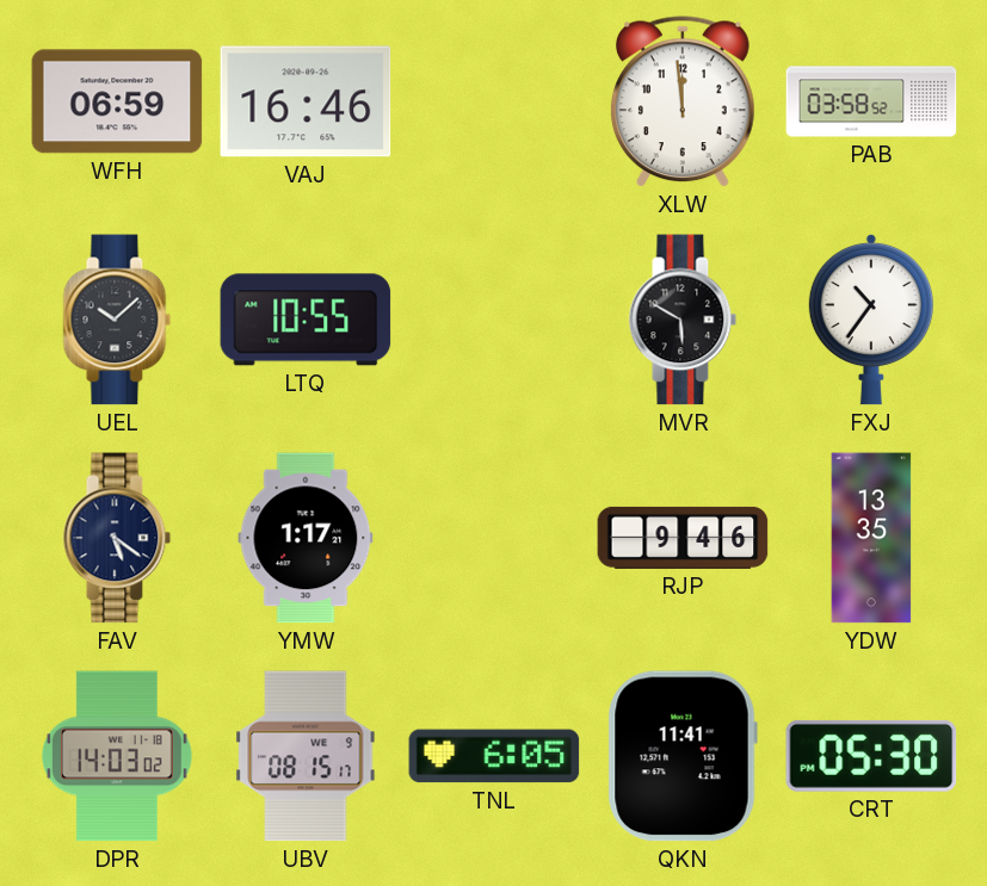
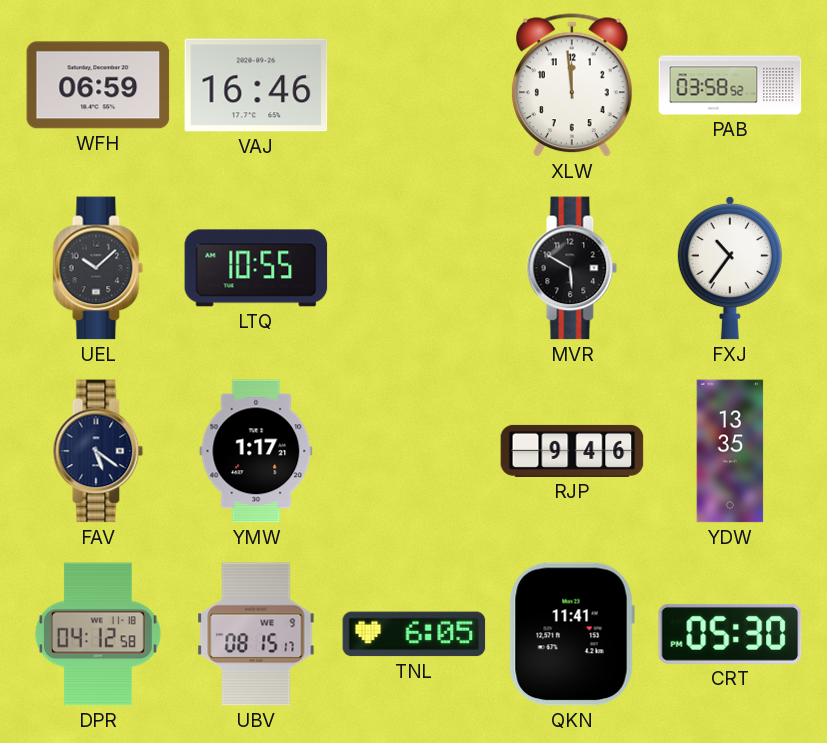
DPR: 14:03 -> 04:12
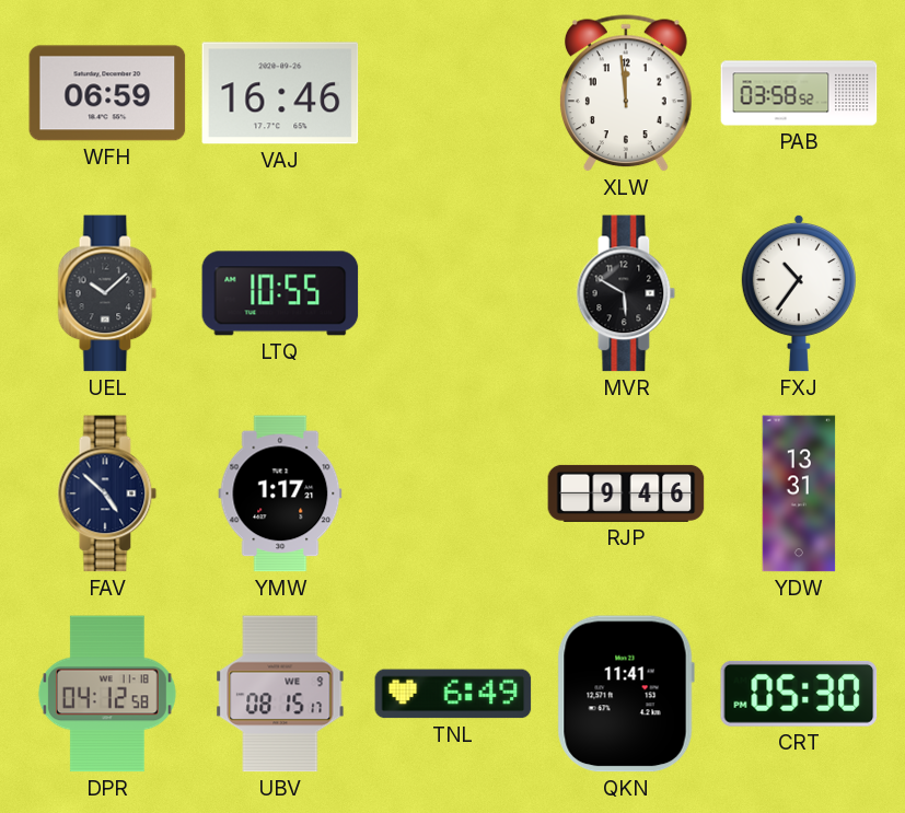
FAV: 5:21 -> 4:52
YDW: 13:35 -> 13:31
TNL: 6:05 -> 6:49
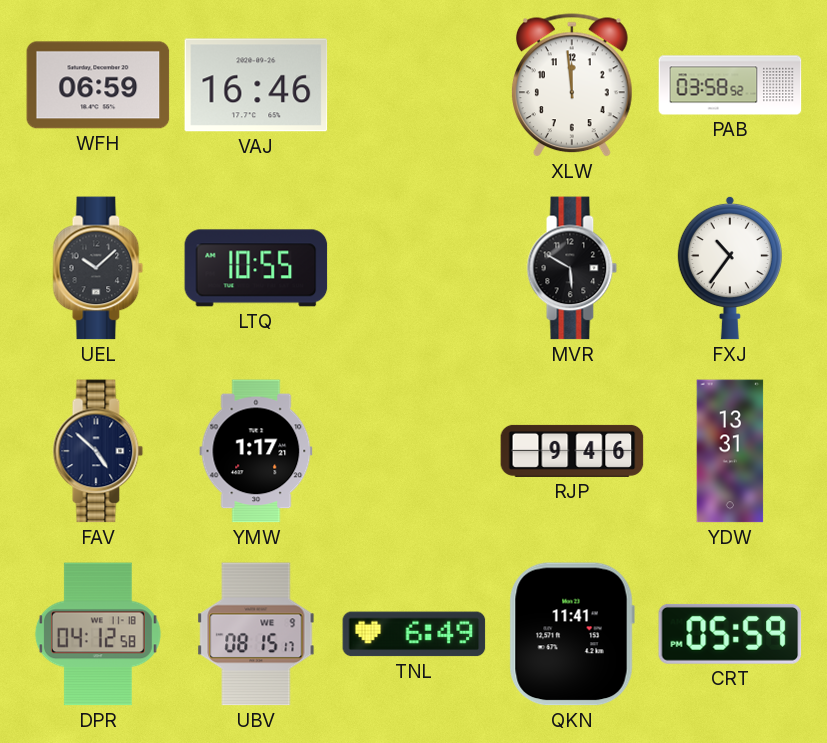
CRT: 05:30 -> 05:59
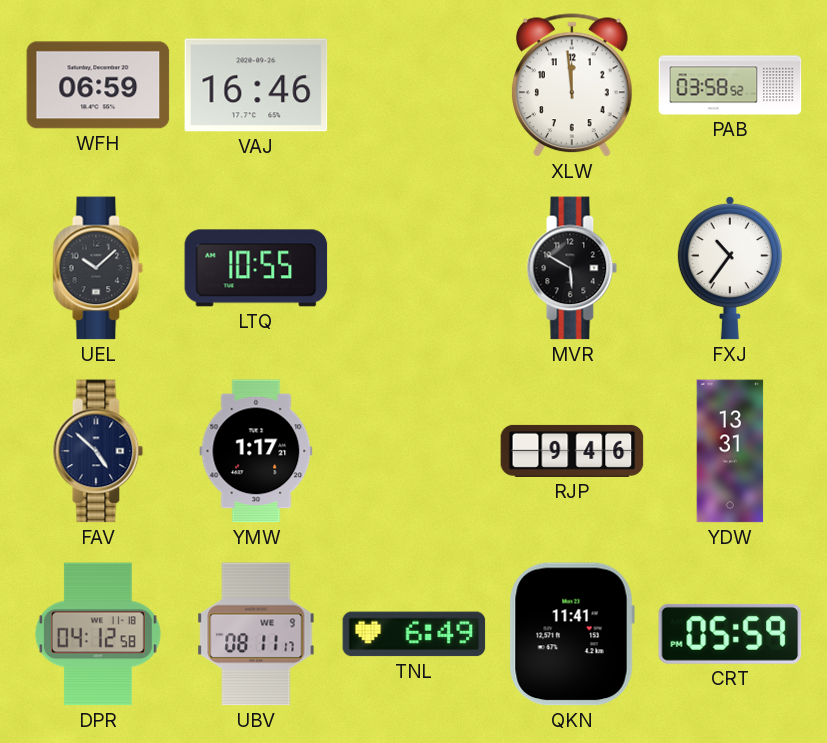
UBV: 08:15 -> 08:11
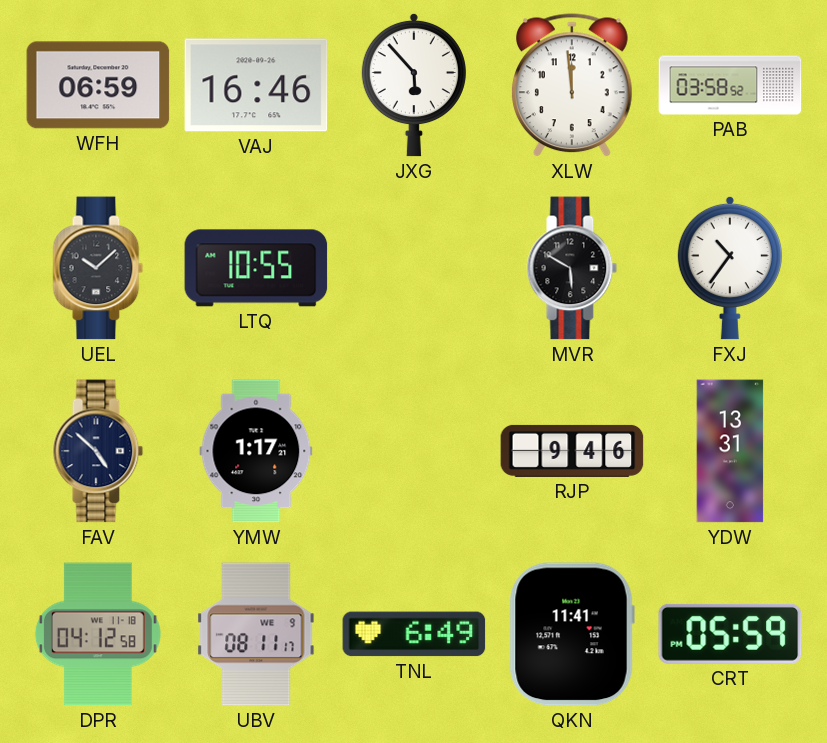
JXG: none -> 5:53
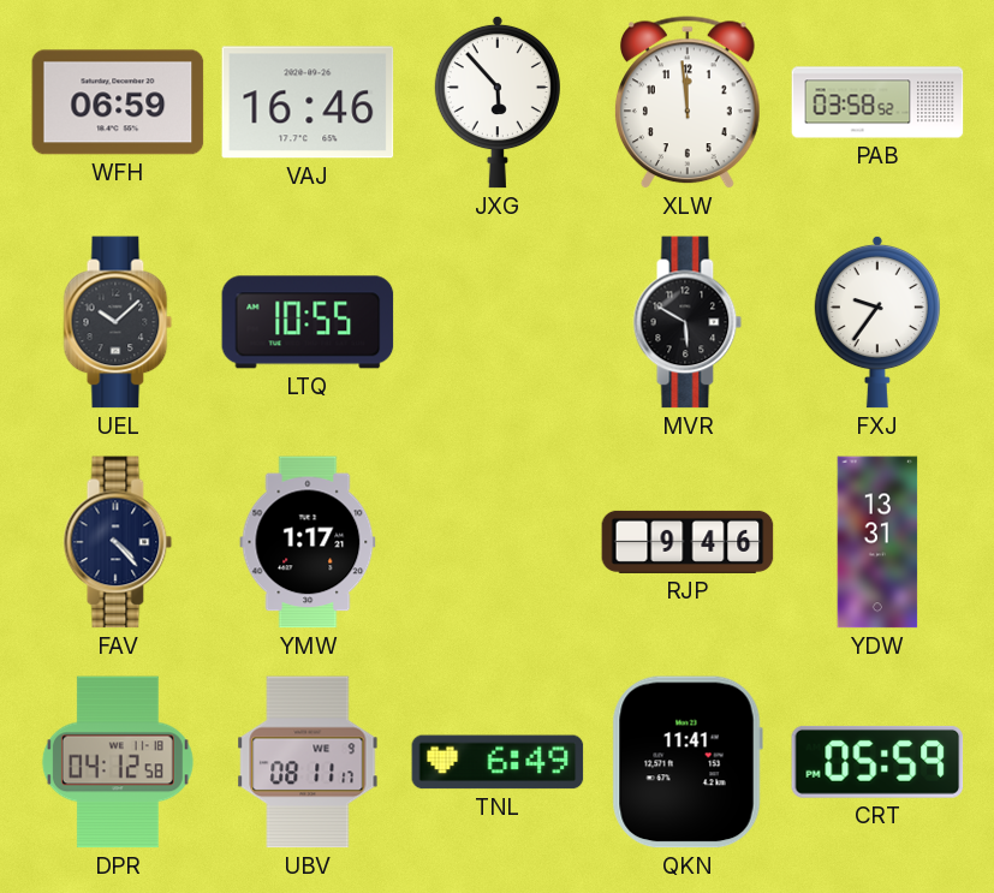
FXJ: 10:36 -> 9:36
FAV: 4:52 -> 4:23
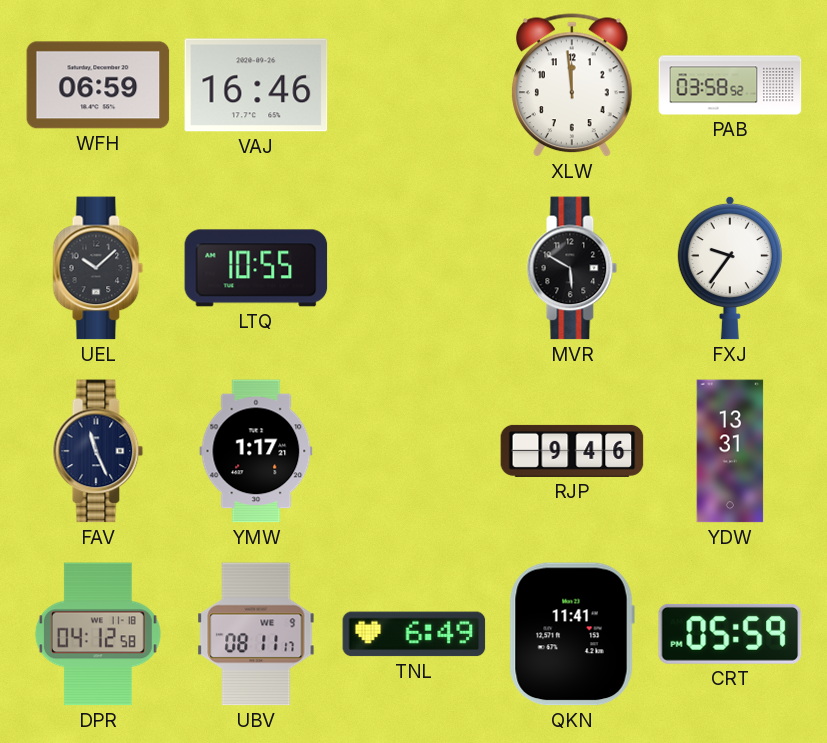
JXG: 5:53 -> none
FAV: 4:23 -> 11:26
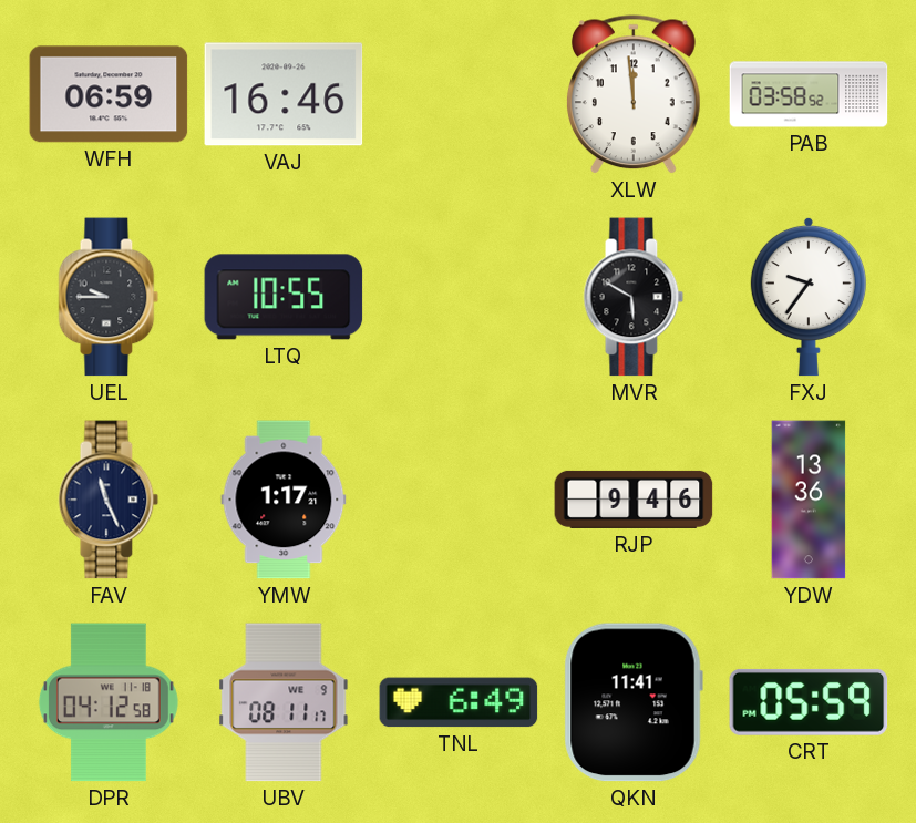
UEL: 10:08 -> 9:45
YDW: 13:31 -> 13:36
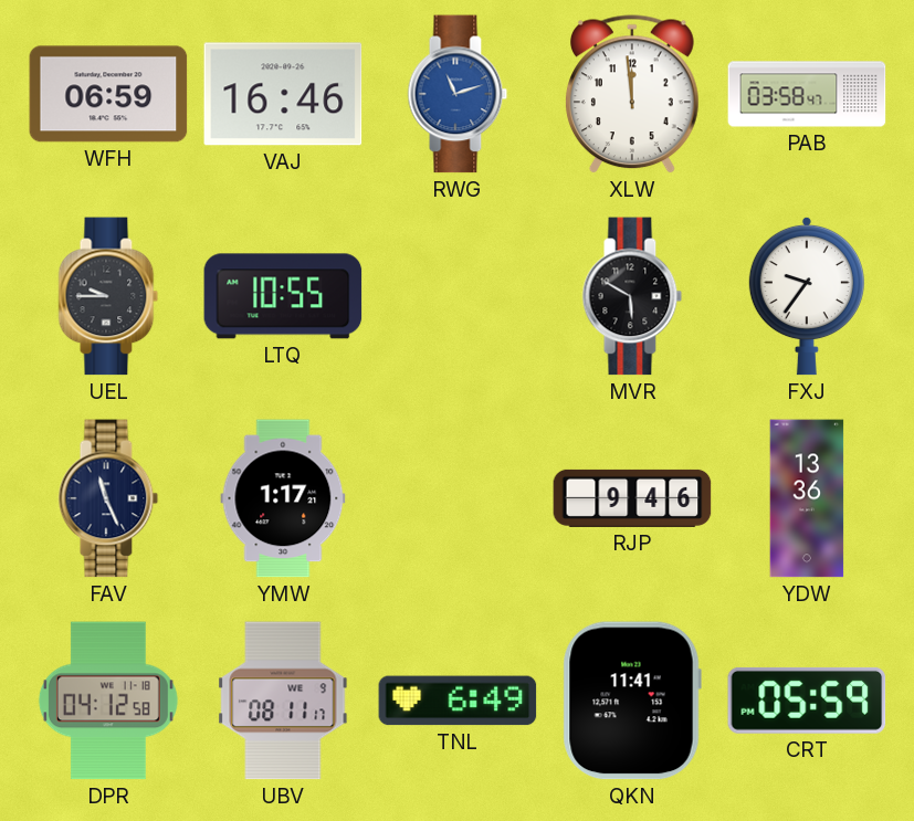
RWG: none -> 11:12
PAB: 03:58:52 -> 03:58:47
